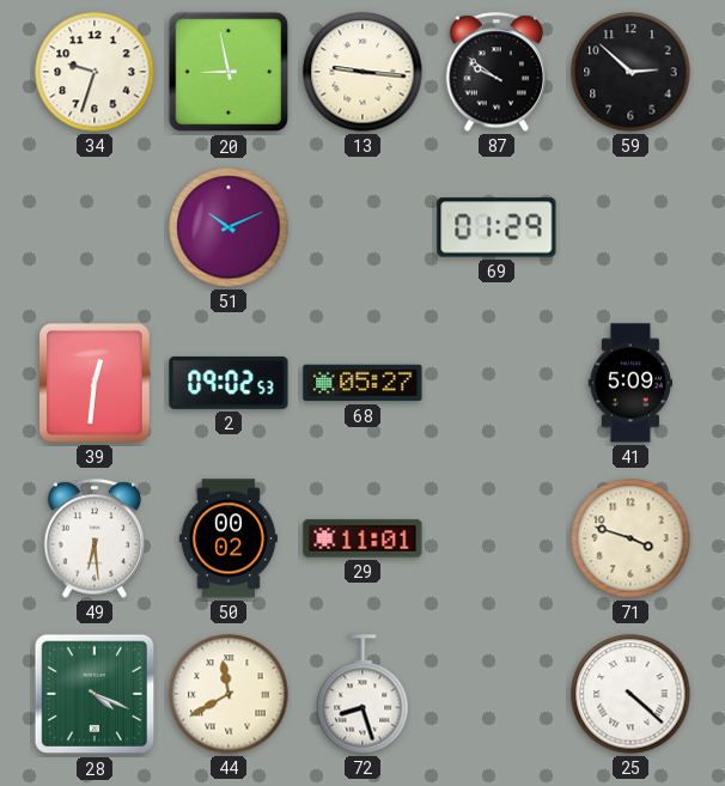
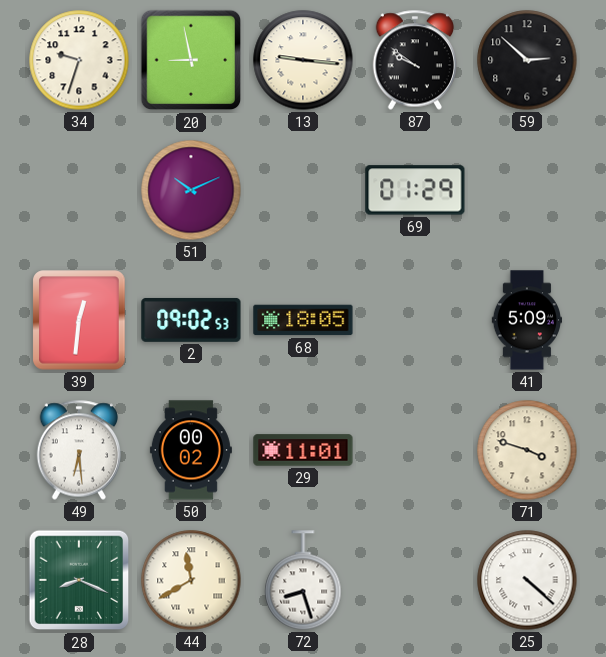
68: 05:27 -> 18:05
28: 4:19 -> 8:19
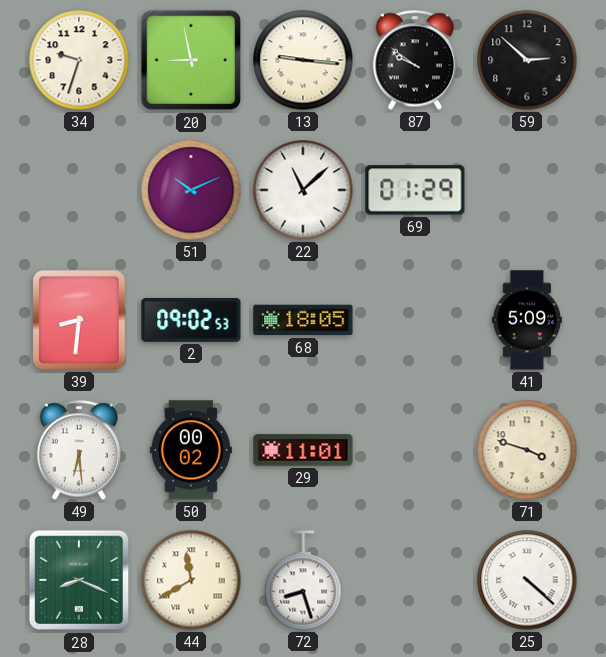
22: none -> 11:08
39: 12:31 -> 8:31
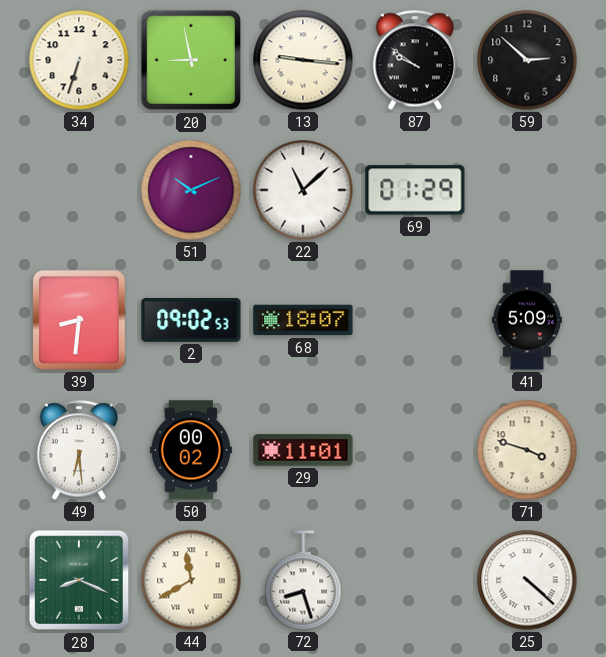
34: 9:33 -> 6:33
68: 18:05 -> 18:07
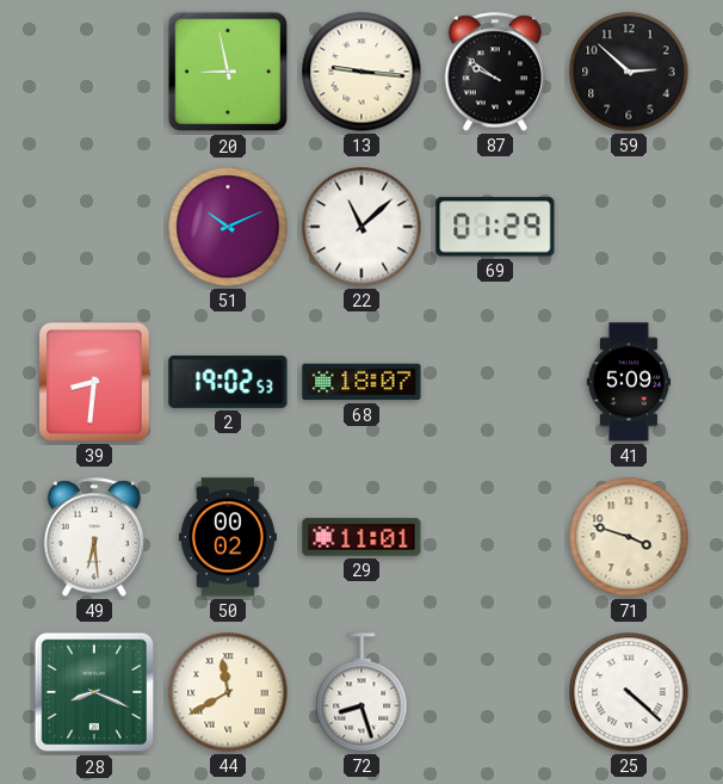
34: 6:33 -> none
2: 09:02 -> 19:02
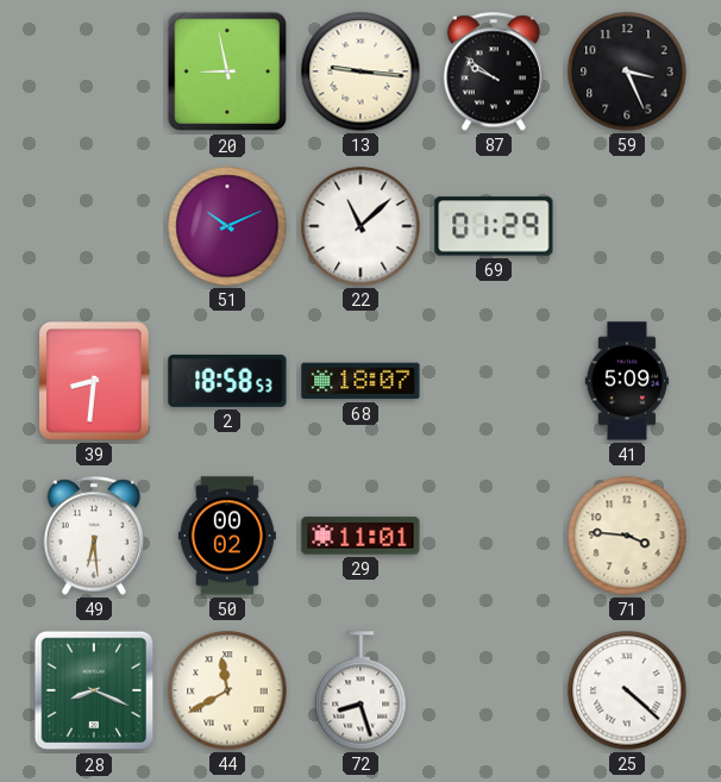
59: 2:52 -> 3:26
2: 19:02 -> 18:58
71: 3:48 -> 3:46
